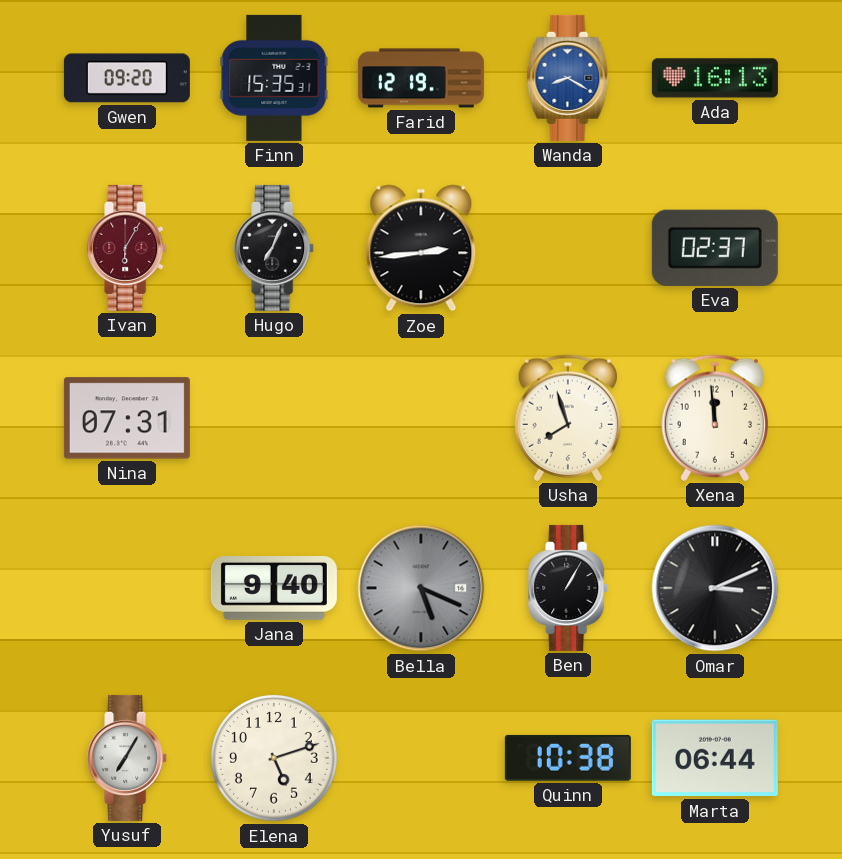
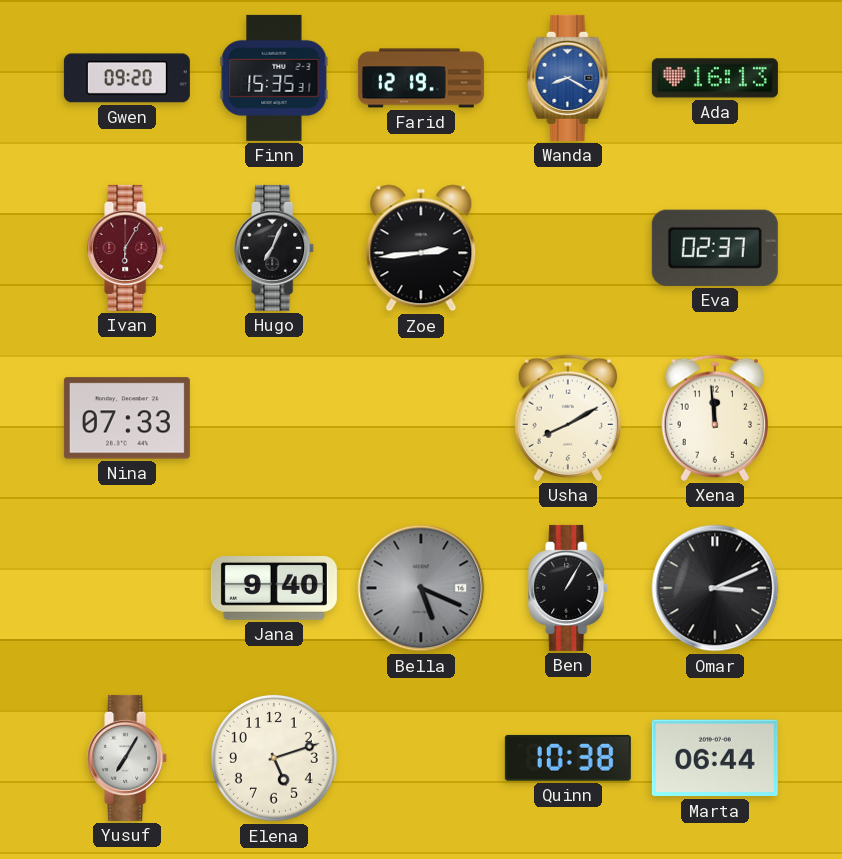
Nina: 07:31 -> 07:33
Usha: 7:57 -> 8:10
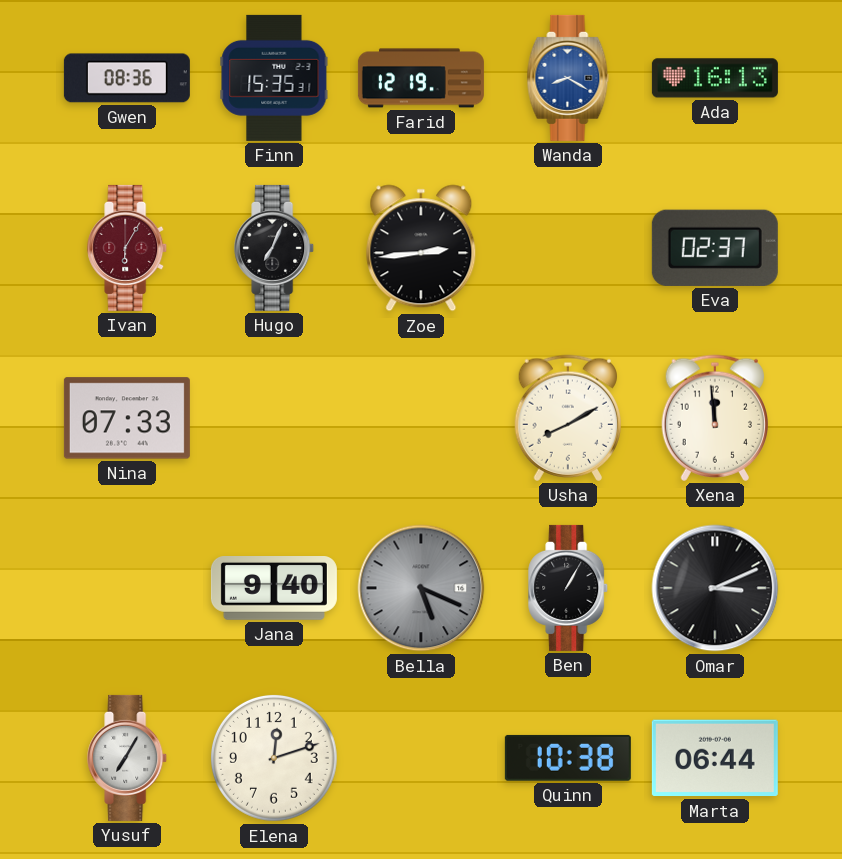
Gwen: 09:20 -> 08:36
Elena: 5:12 -> 12:12
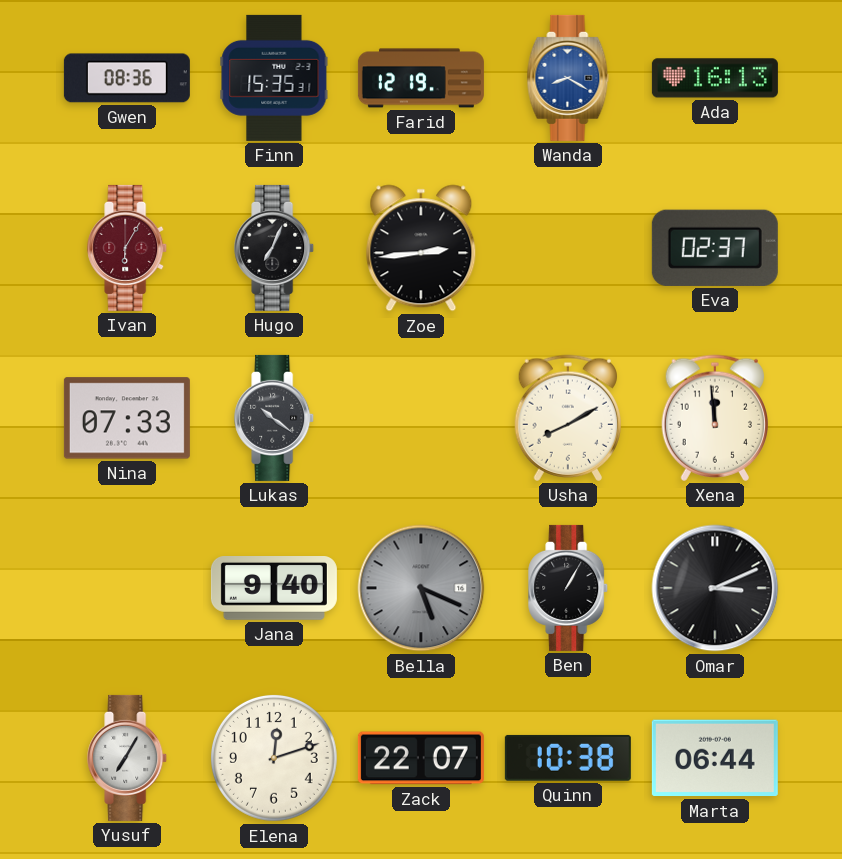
Lukas: none -> 10:21
Zack: none -> 22:07
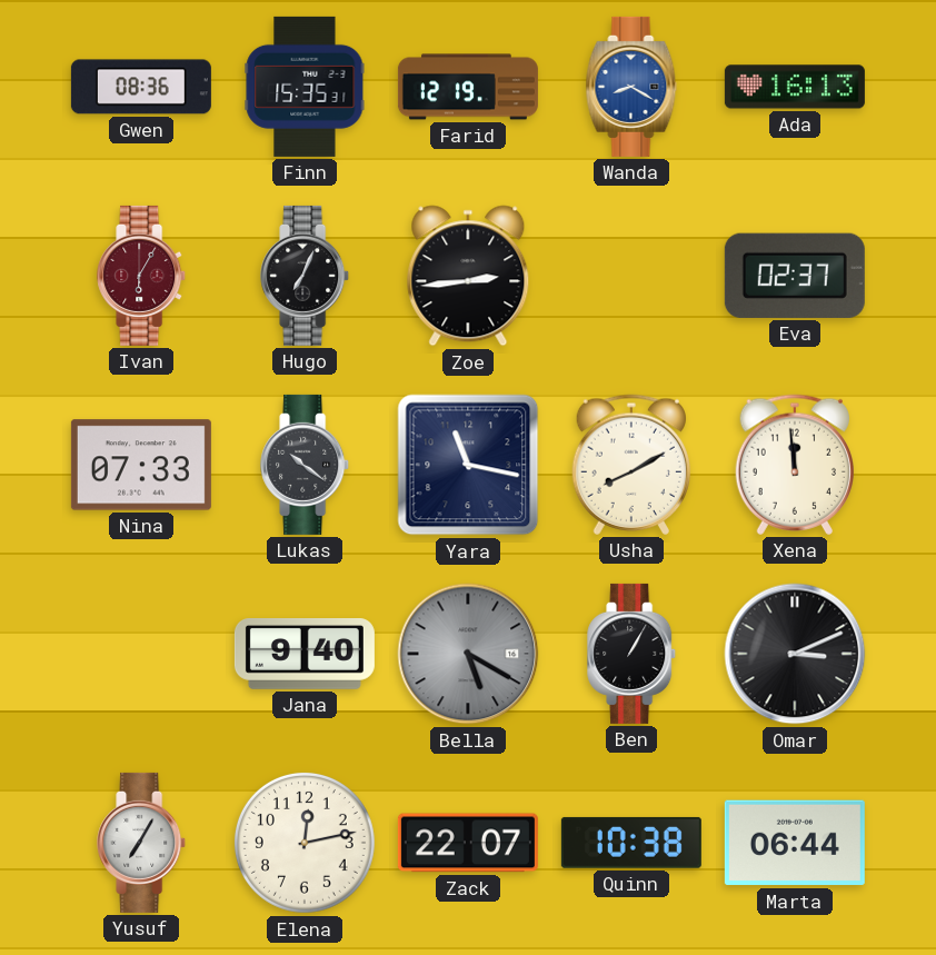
Yara: none -> 11:17
Bella: 5:19 -> 5:20
Elena: 12:12 -> 12:13
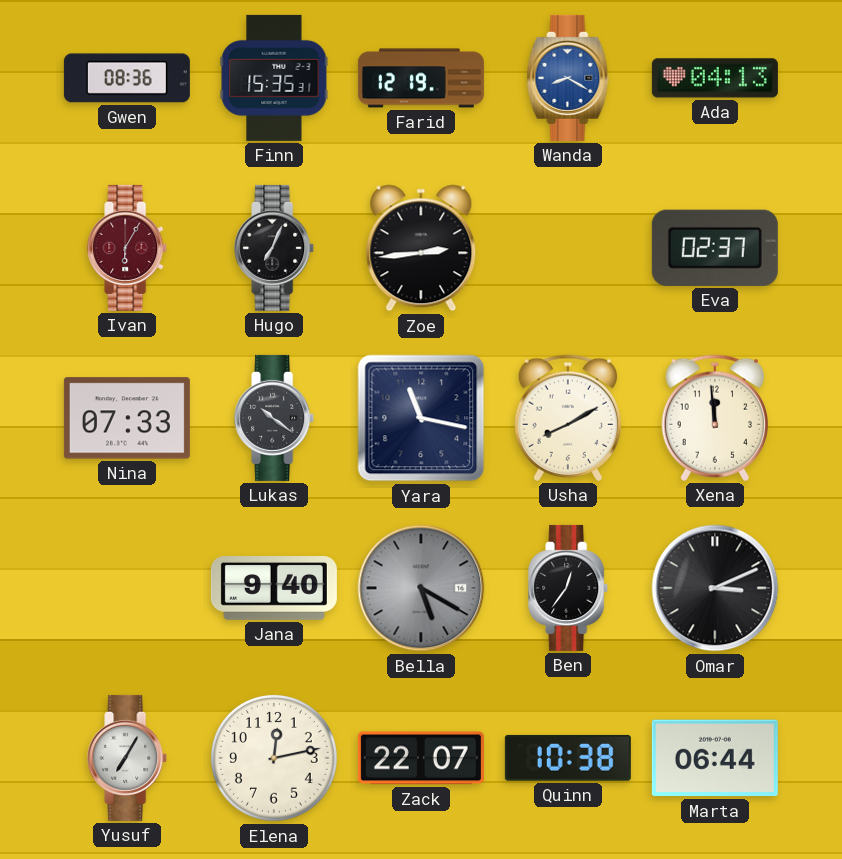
Ada: 16:13 -> 04:13
Ben: 1:05 -> 12:36
